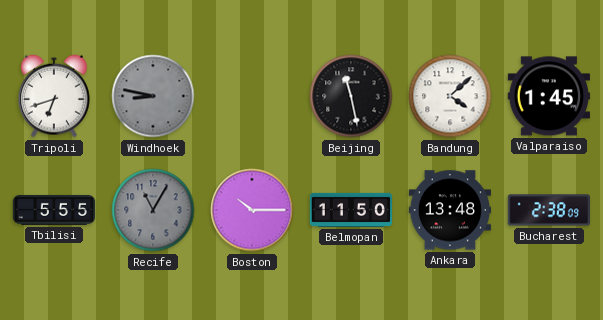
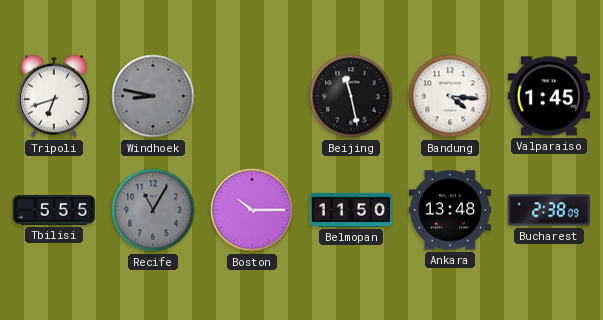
Bandung: 4:08 -> 4:16
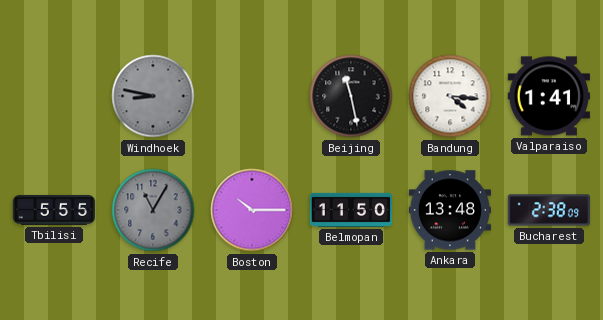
Tripoli: 6:42 -> none
Valparaiso: 1:45 -> 1:41
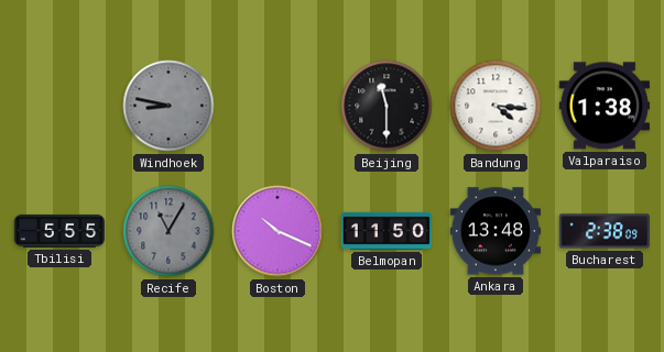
Beijing: 11:28 -> 11:30
Valparaiso: 1:41 -> 1:38
Boston: 10:15 -> 10:19
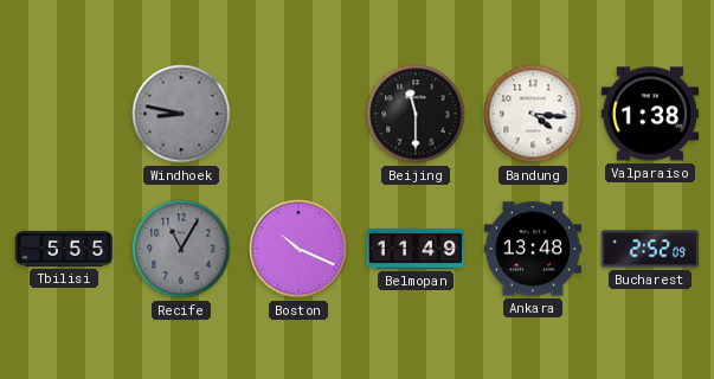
Belmopan: 11:50 -> 11:49
Bucharest: 2:38 -> 2:52
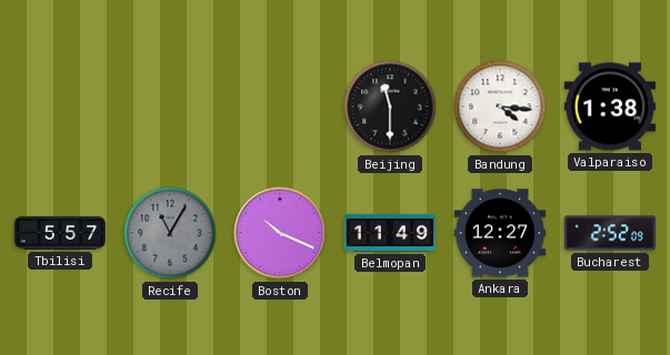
Windhoek: 8:47 -> none
Tbilisi: 5:55 -> 5:57
Ankara: 13:48 -> 12:27
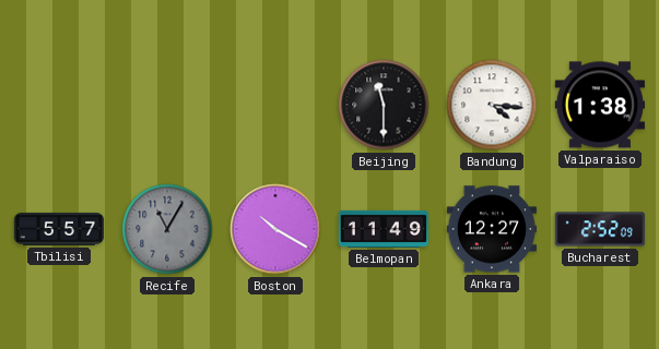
Boston: 10:19 -> 10:20
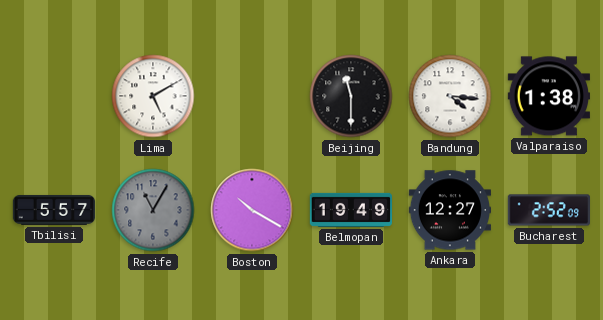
Lima: none -> 5:10
Belmopan: 11:49 -> 19:49
